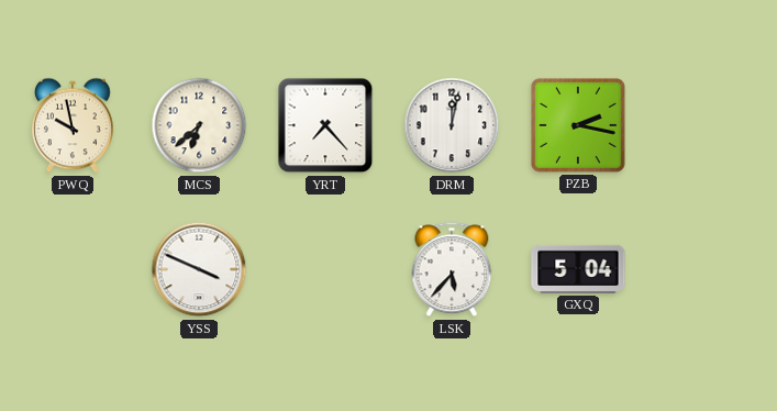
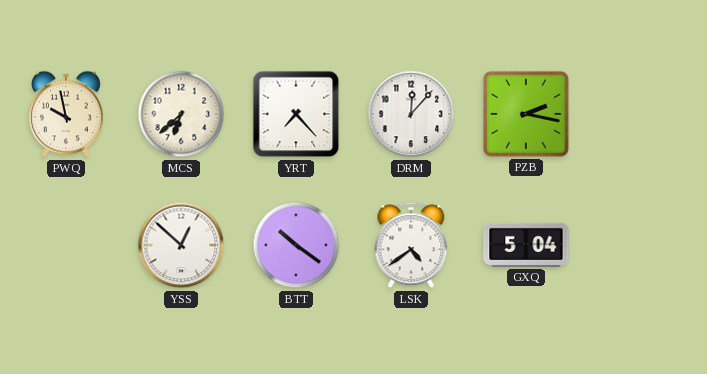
DRM: 12:02 -> 12:07
YSS: 3:49 -> 12:52
BTT: none -> 10:21
LSK: 5:37 -> 4:39
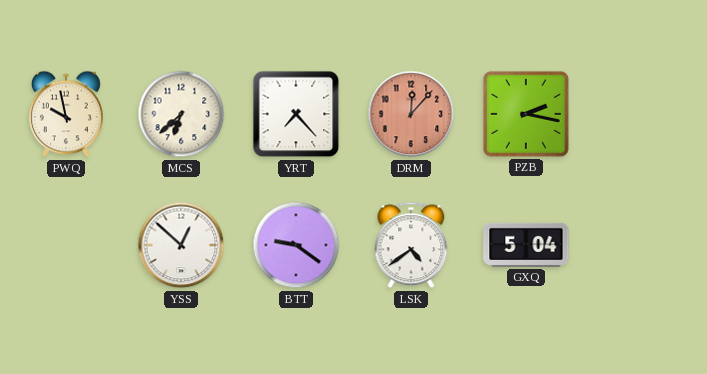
DRM dial: white -> salmon
BTT: 10:21 -> 9:21
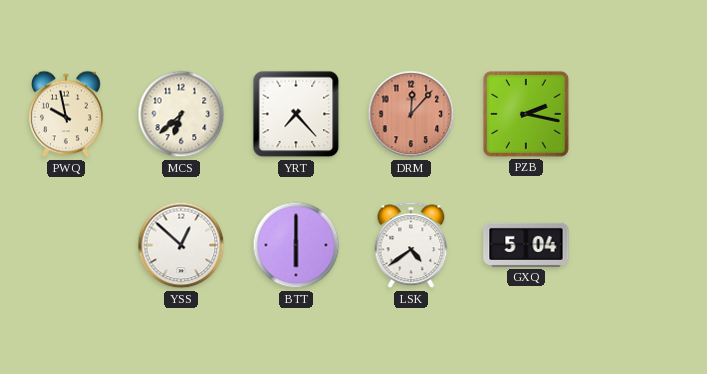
BTT: 9:21 -> 6:00
